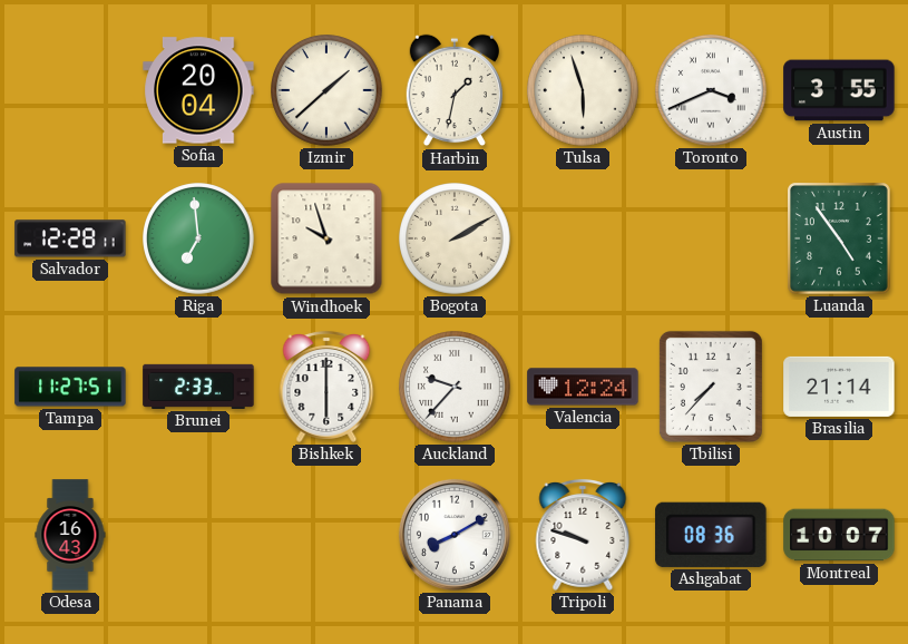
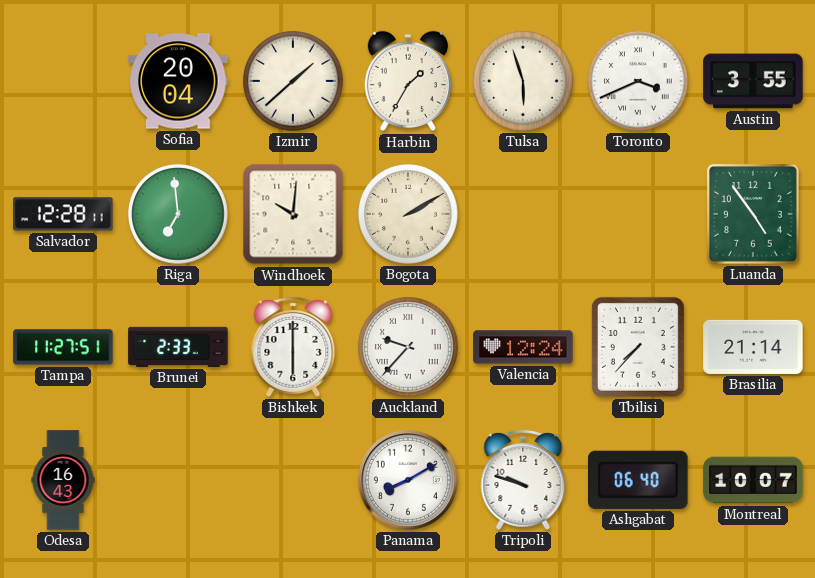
Harbin: 1:32 -> 1:35
Windhoek: 9:57 -> 10:01
Ashgabat: 08:36 -> 06:40
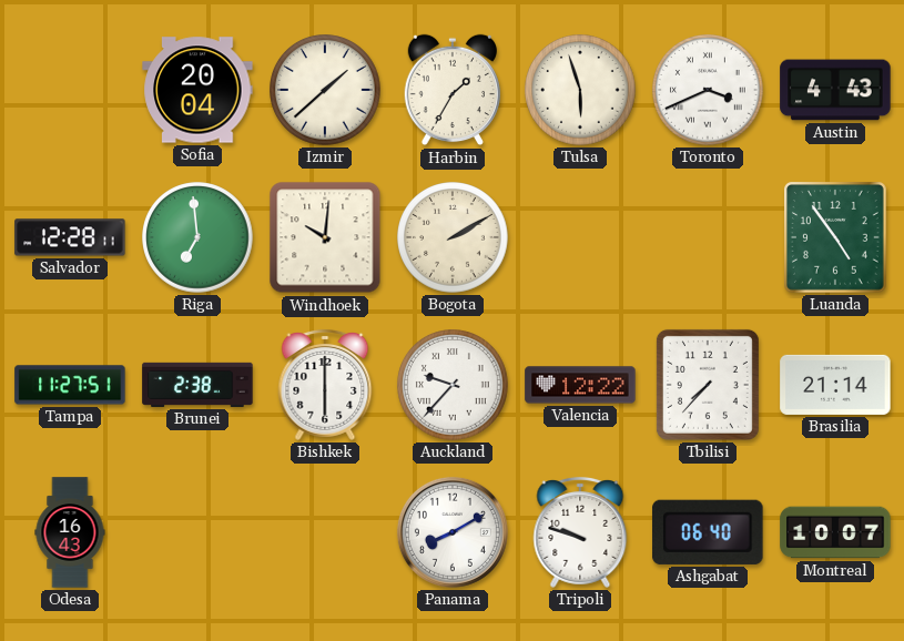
Austin: 3:55 -> 4:43
Brunei: 2:33 -> 2:38
Valencia: 12:24 -> 12:22
